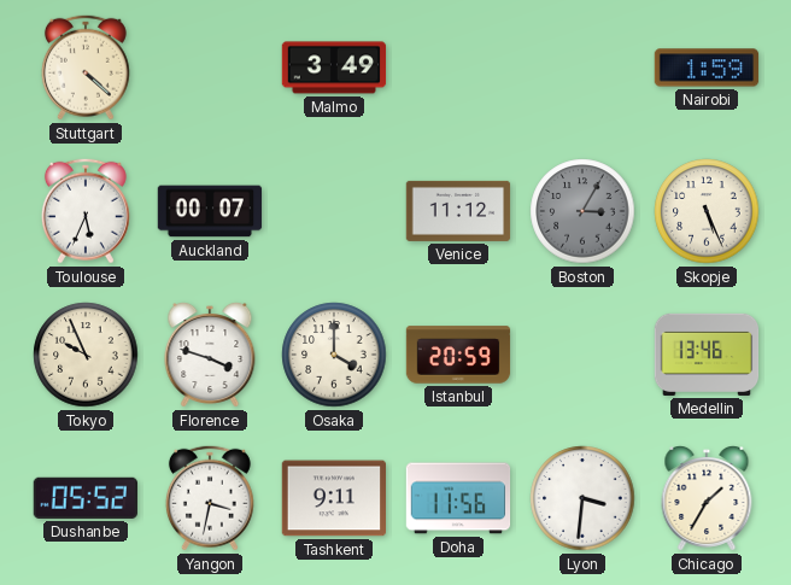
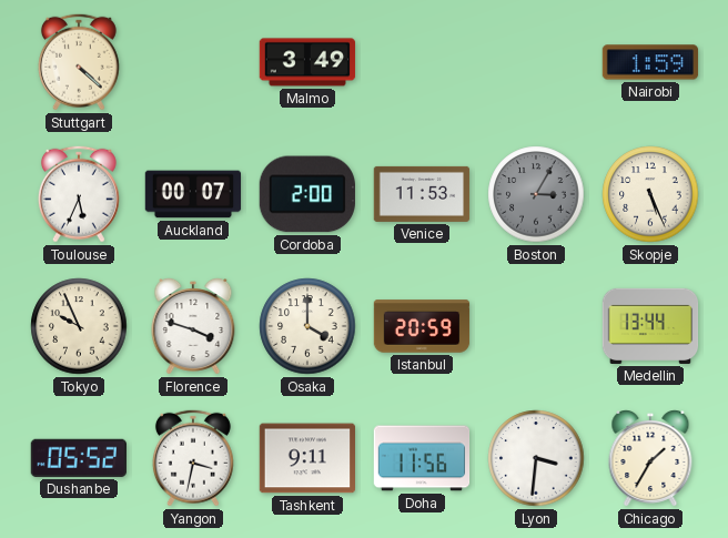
Cordoba: none -> 2:00
Venice: 11:12 -> 11:53
Medellin: 13:46 -> 13:44
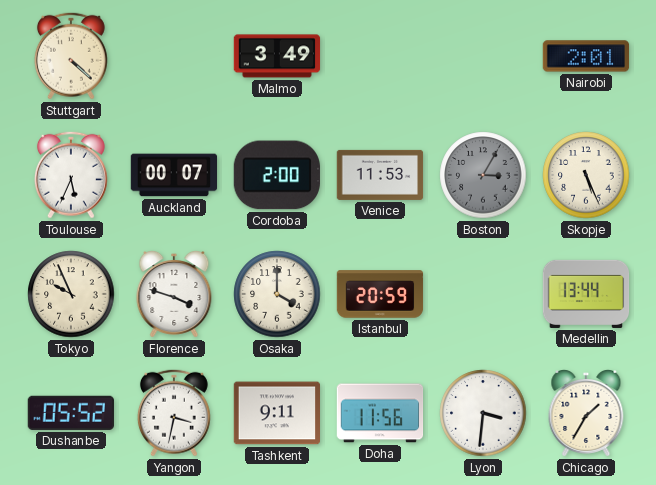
Nairobi: 1:59 -> 2:01
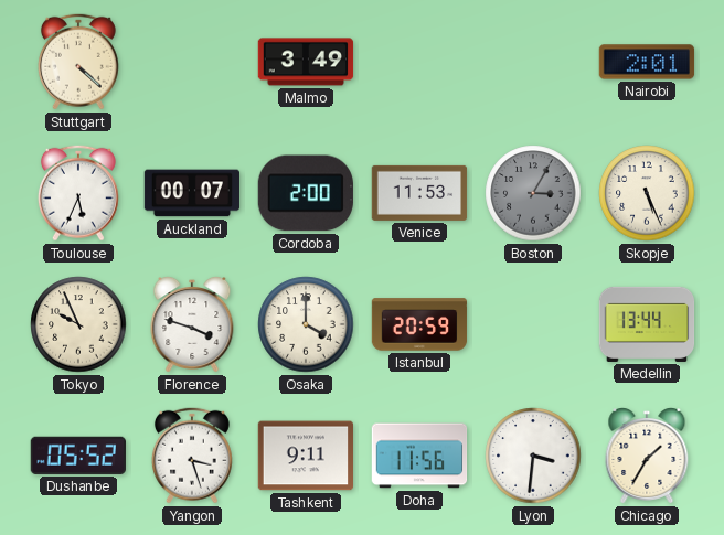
Yangon: 3:32 -> 3:27
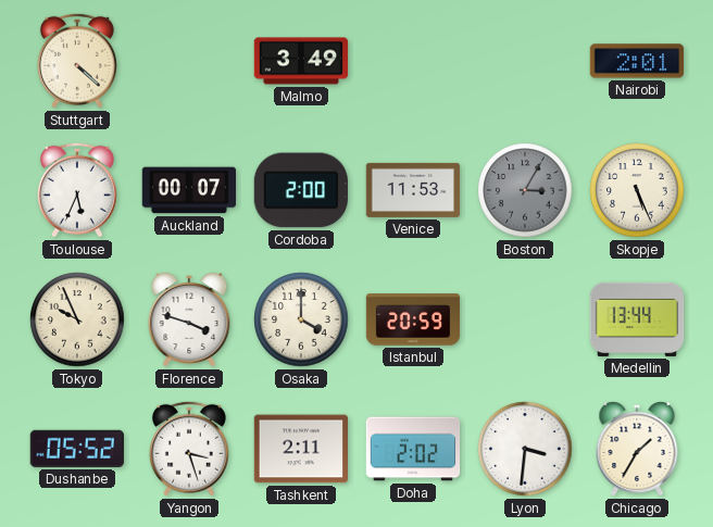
Tashkent: 9:11 -> 2:11
Doha: 11:56 -> 2:02
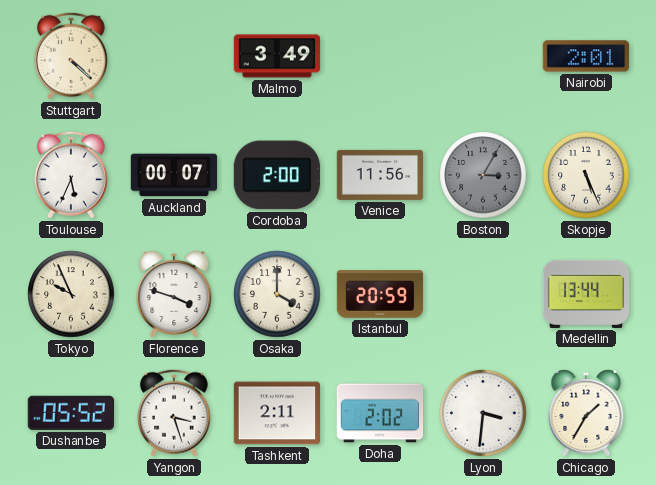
Venice: 11:53 -> 11:56
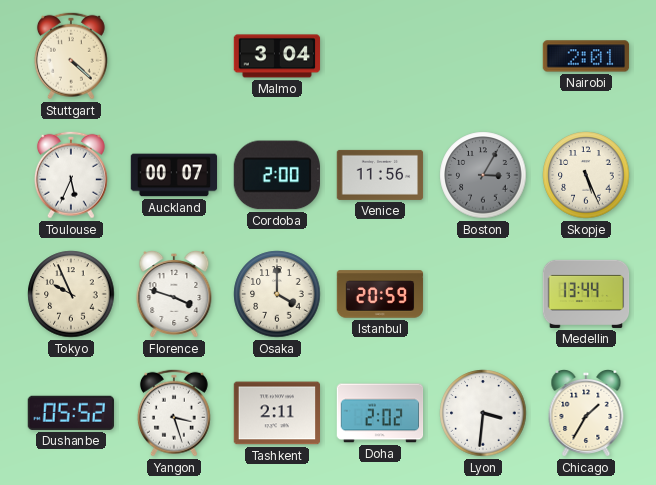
Malmo: 3:49 -> 3:04
